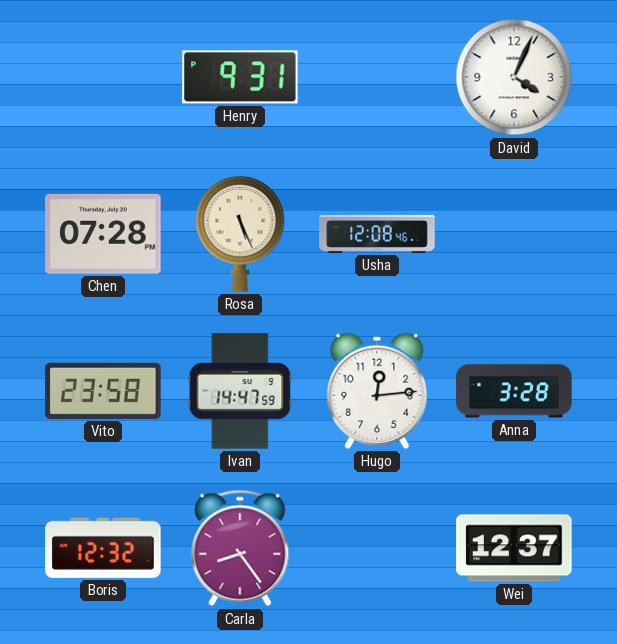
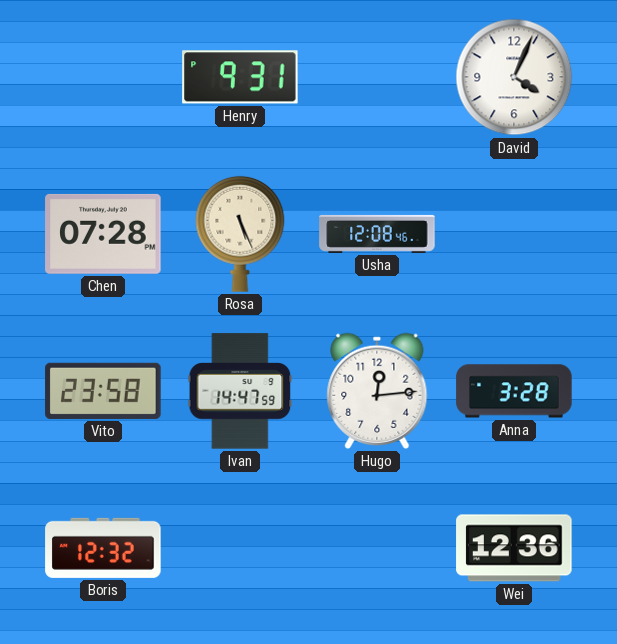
Carla: 8:24 -> none
Wei: 12:37 -> 12:36
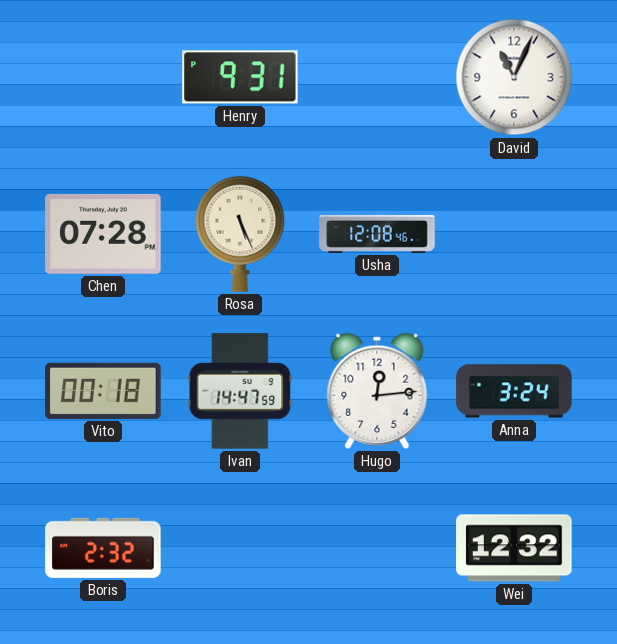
David: 4:04 -> 11:04
Vito: 23:58 -> 00:18
Anna: 3:28 -> 3:24
Boris: 12:32 -> 2:32
Wei: 12:36 -> 12:32
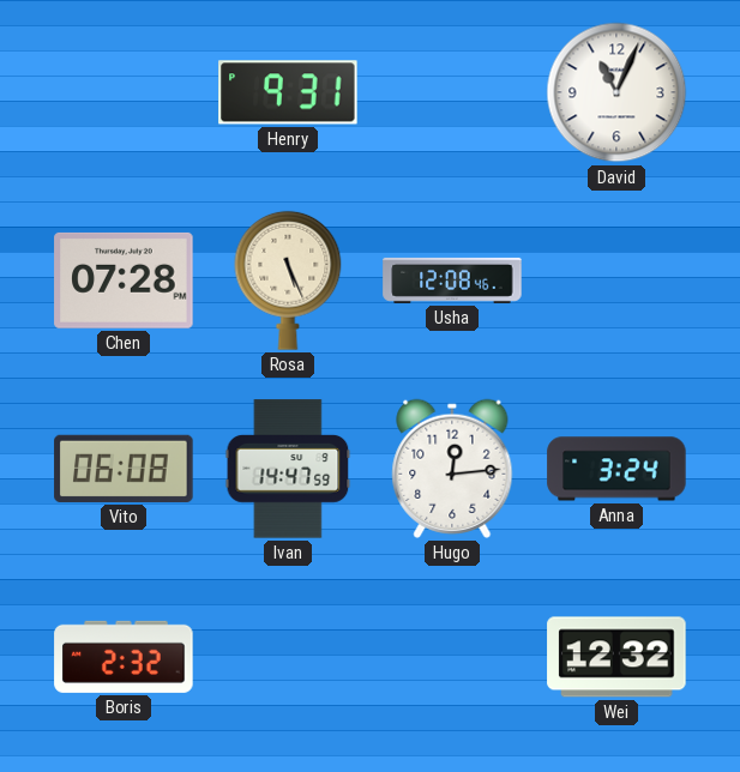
Vito: 00:18 -> 06:08
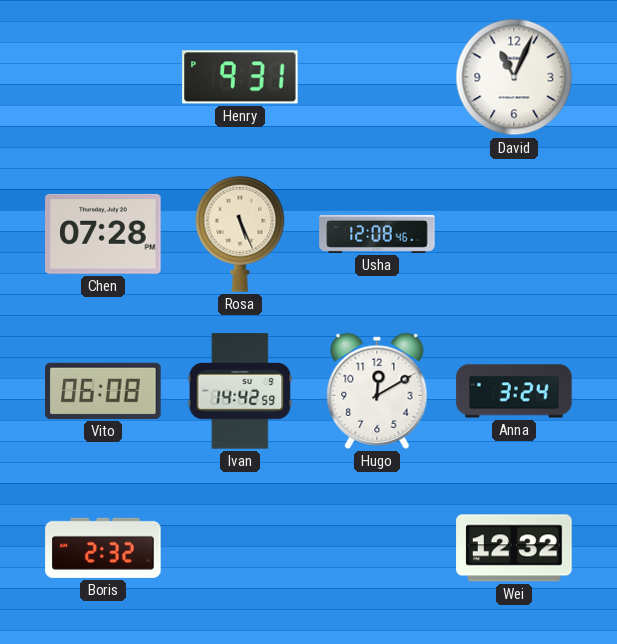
Ivan: 14:47 -> 14:42
Hugo: 12:14 -> 12:10
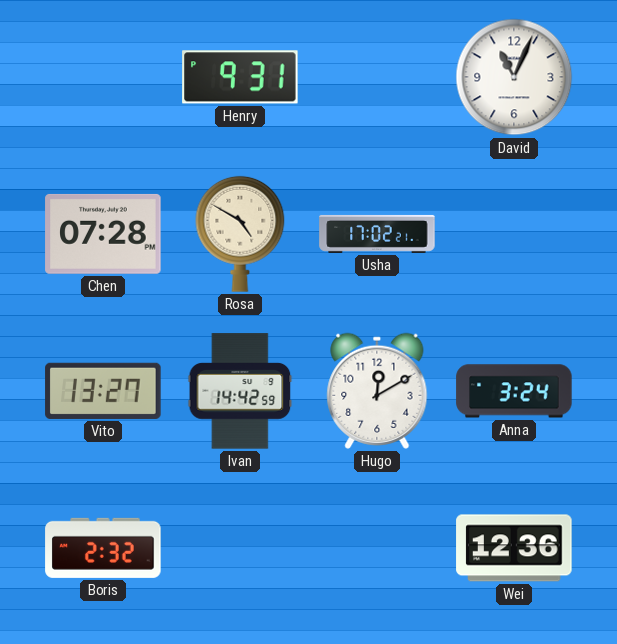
Rosa: 5:26 -> 4:50
Usha: 12:08 -> 17:02
Vito: 06:08 -> 13:27
Wei: 12:32 -> 12:36
